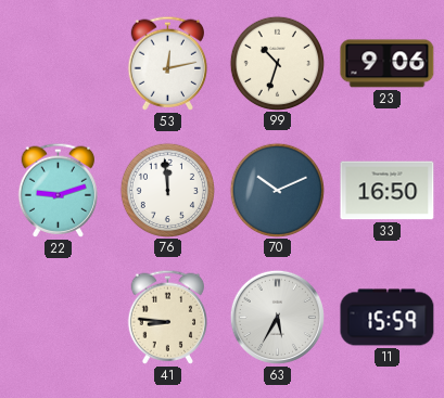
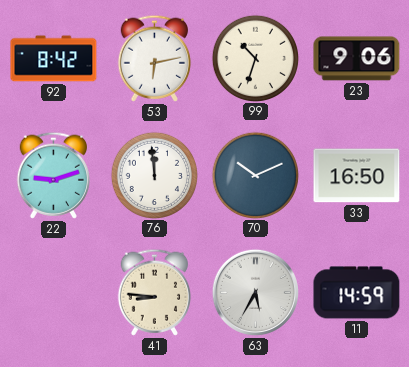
92: none -> 8:42
53: 12:13 -> 6:13
11: 15:59 -> 14:59
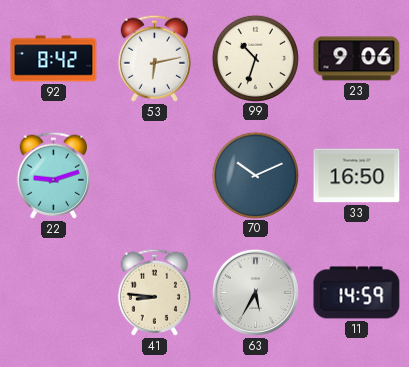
76: 11:59 -> none
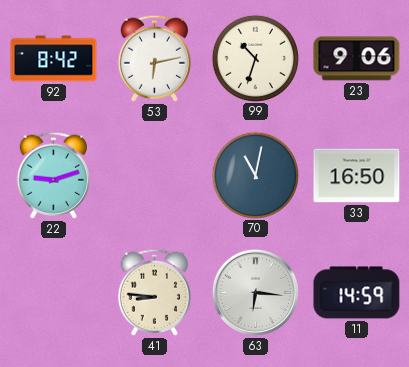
70: 10:11 -> 11:02
63: 5:35 -> 6:16
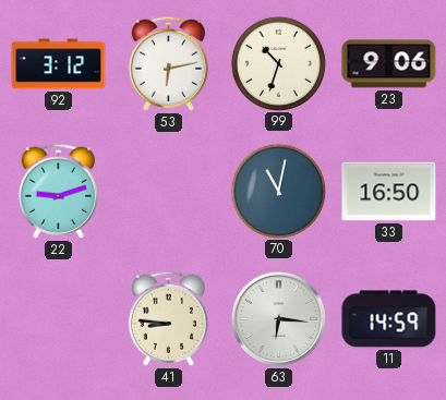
92: 8:42 -> 3:12
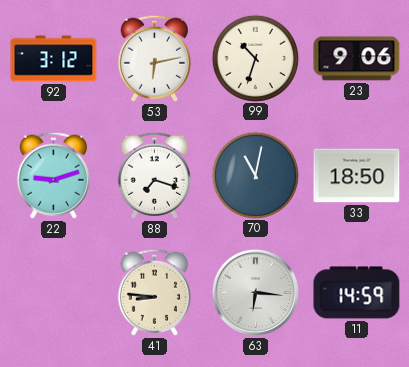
88: none -> 7:18
33: 16:50 -> 18:50
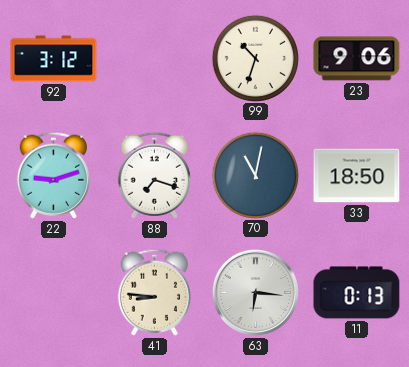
53: 6:13 -> none
11: 14:59 -> 0:13
